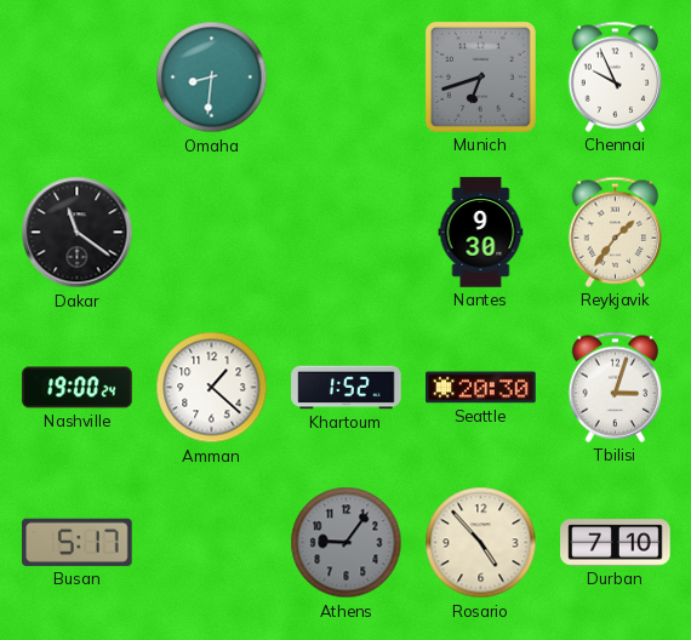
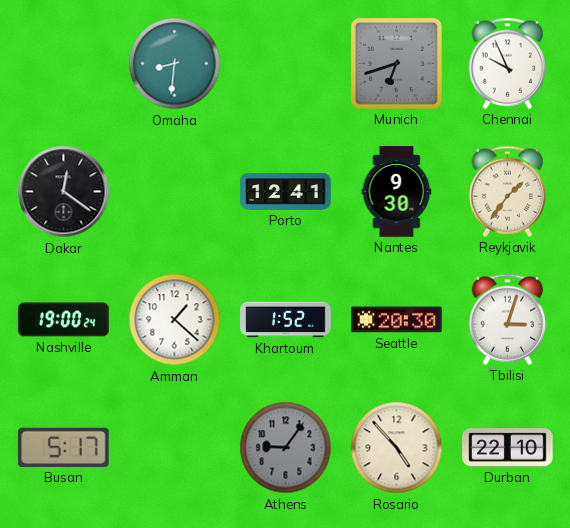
Dakar: 11:21 -> 12:21
Porto: none -> 12:41
Durban: 7:10 -> 22:10
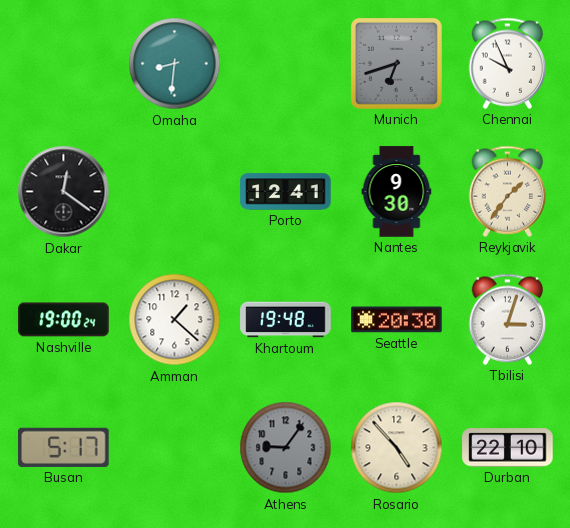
Khartoum: 1:52 -> 19:48
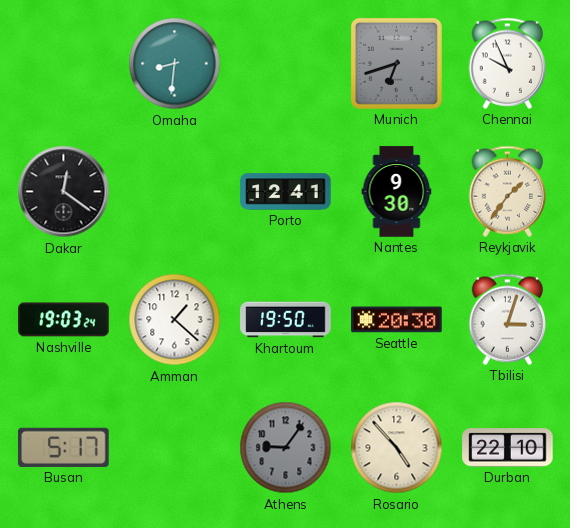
Nashville: 19:00 -> 19:03
Khartoum: 19:48 -> 19:50
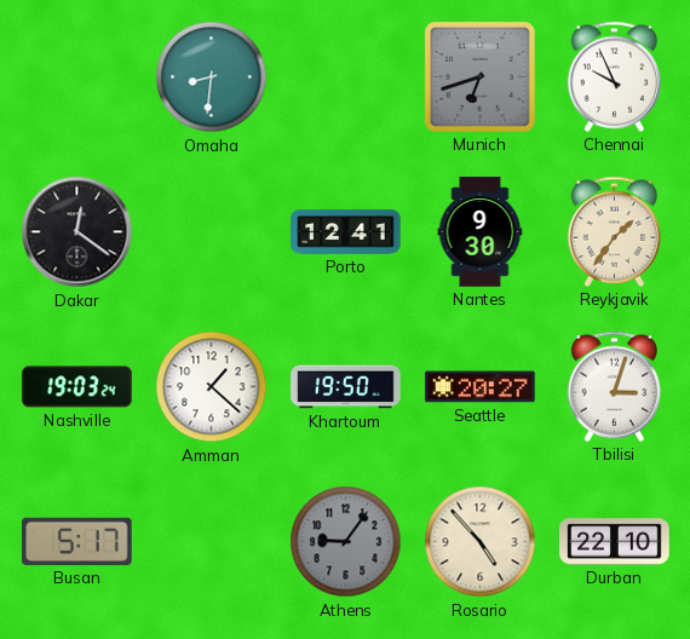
Seattle: 20:30 -> 20:27
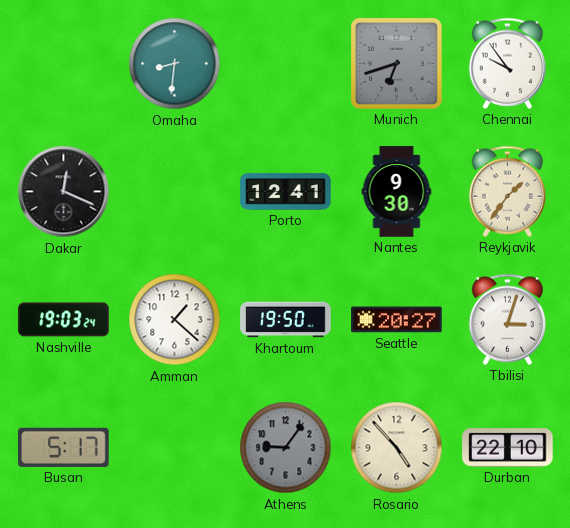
Chennai: 9:56 -> 9:54
Dakar: 12:21 -> 12:19
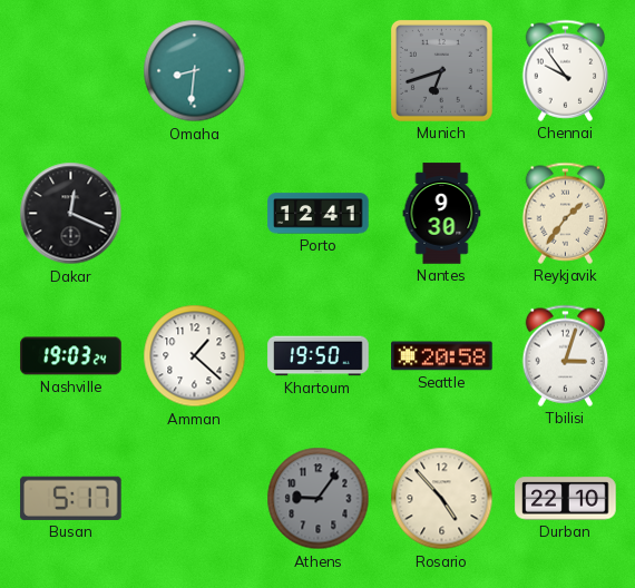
Seattle: 20:27 -> 20:58
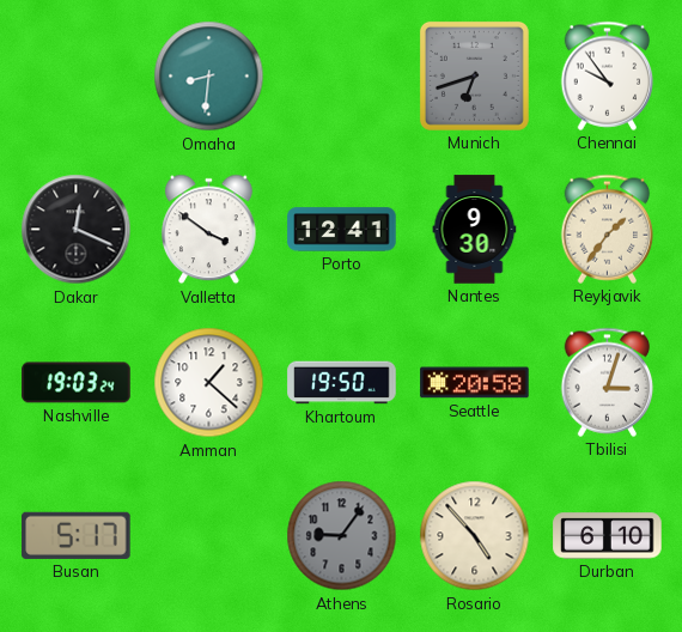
Valletta: none -> 3:51
Durban: 22:10 -> 6:10
